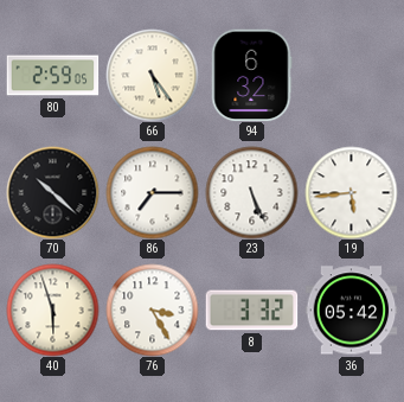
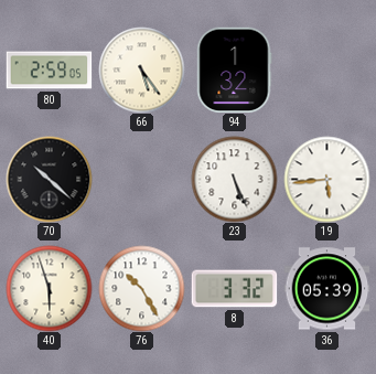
94: 6:32 -> 1:32
86: 7:15 -> none
76: 3:25 -> 10:25
36: 05:42 -> 05:39
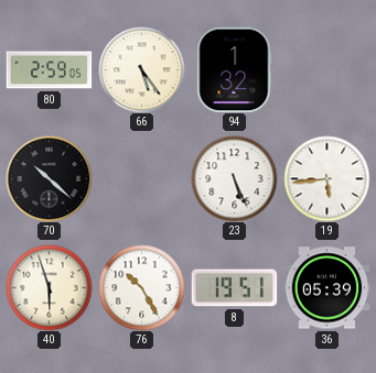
8: 3:32 -> 19:51
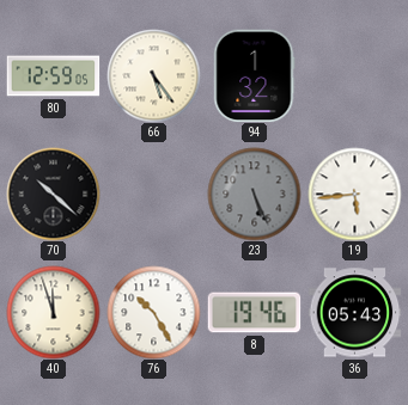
80: 2:59 -> 12:59
23 dial: white -> grey
40: 5:57 -> 11:57
8: 19:51 -> 19:46
36: 05:39 -> 05:43
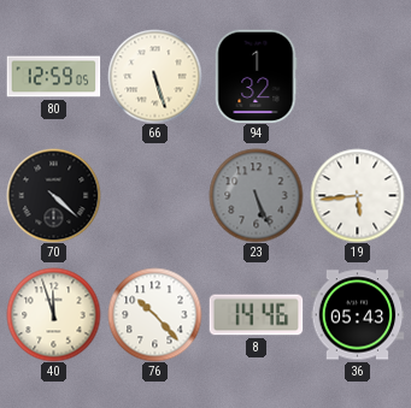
66: 5:24 -> 5:27
70: 10:22 -> 4:22
76: 10:25 -> 10:23
8: 19:46 -> 14:46
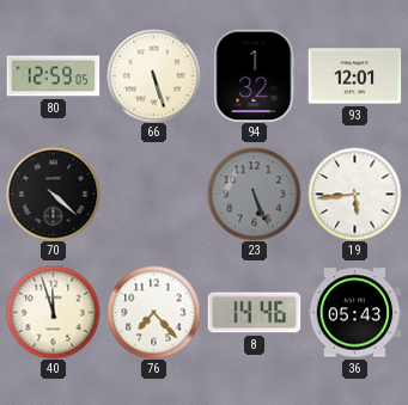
93: none -> 12:01
76: 10:23 -> 7:23
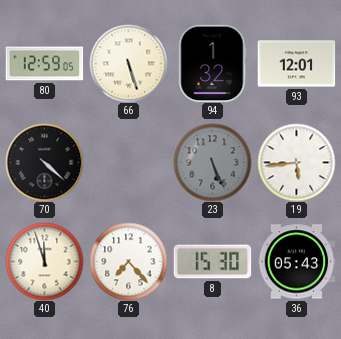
8: 14:46 -> 15:30
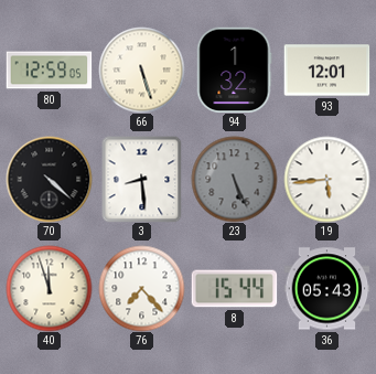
3: none -> 8:29
8: 15:30 -> 15:44
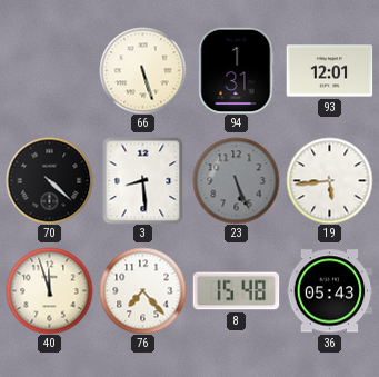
80: 12:59 -> none
94: 1:32 -> 1:31
8: 15:44 -> 15:48
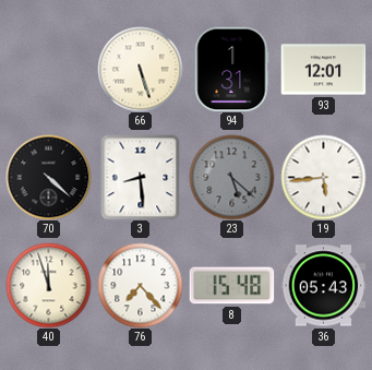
23: 5:26 -> 5:22
